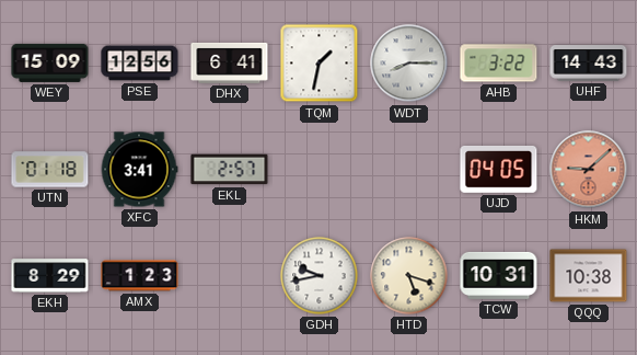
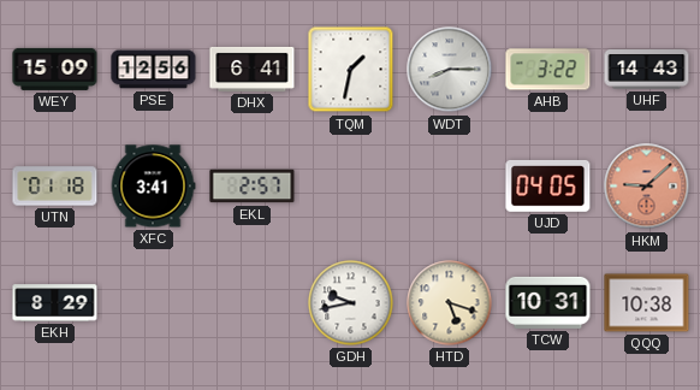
AMX: 1:23 -> none
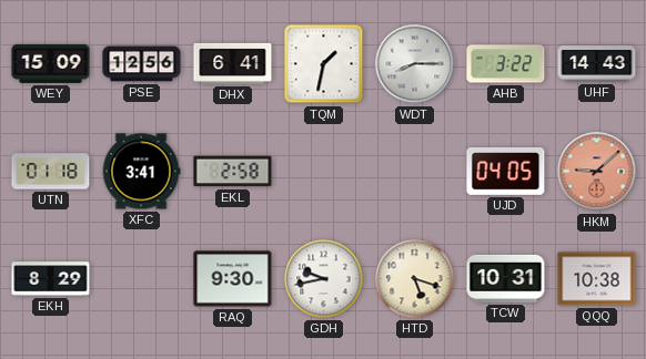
EKL: 2:57 -> 2:58
RAQ: none -> 9:30
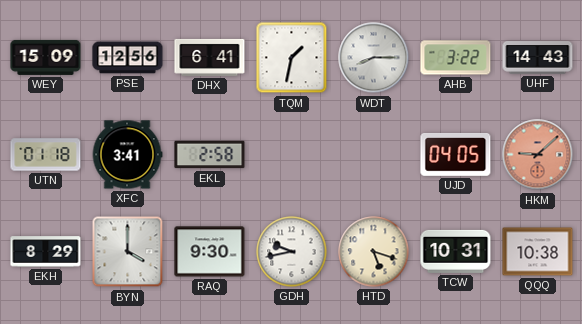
BYN: none -> 4:00
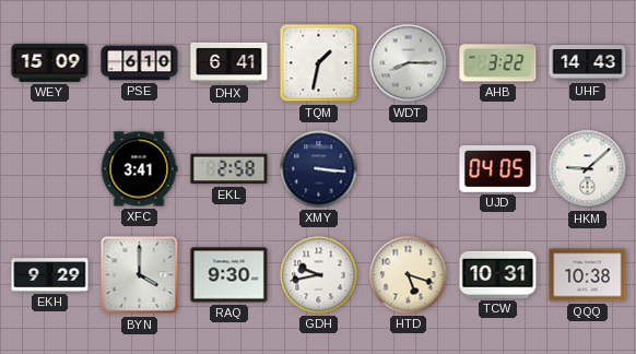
PSE: 12:56 -> 6:10
UTN: 01:18 -> none
XMY: none -> 3:16
HKM dial: salmon -> white
EKH: 8:29 -> 9:29
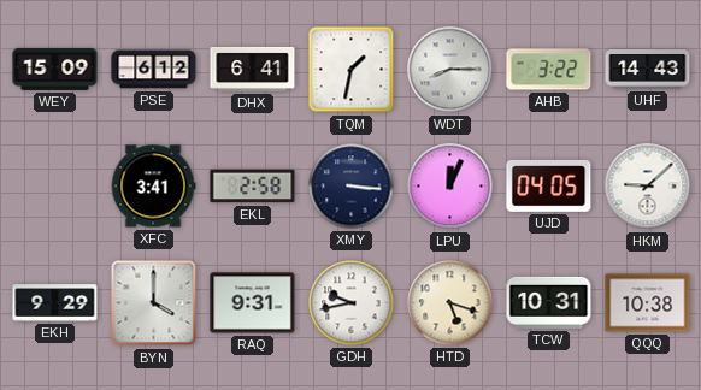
PSE: 6:10 -> 6:12
LPU: none -> 12:04
RAQ: 9:30 -> 9:31
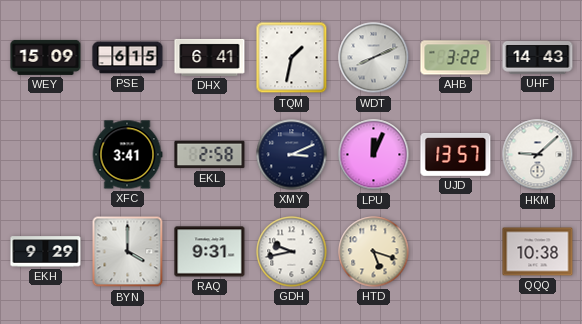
PSE: 6:12 -> 6:15
WDT: 8:15 -> 8:11
XMY: 3:16 -> 3:11
UJD: 04:05 -> 13:57
TCW: 10:31 -> none
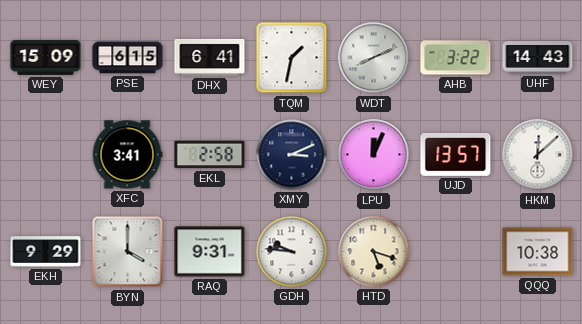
HKM: 9:08 -> 12:08
GDH: 9:43 -> 9:46
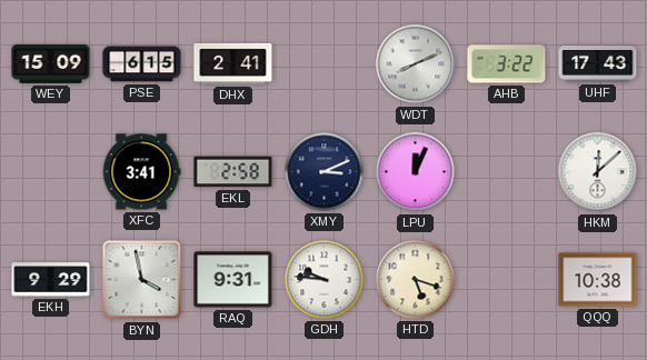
DHX: 6:41 -> 2:41
TQM: 1:32 -> none
UHF: 14:43 -> 17:43
UJD: 13:57 -> none
BYN: 4:00 -> 3:58
